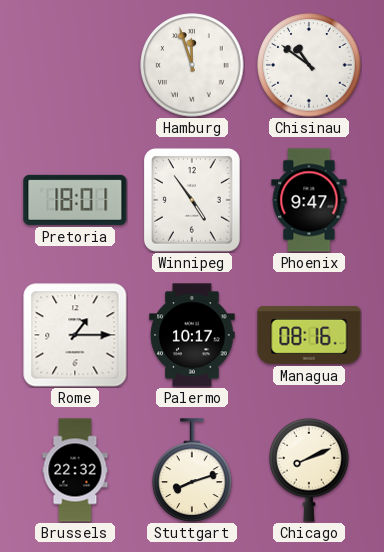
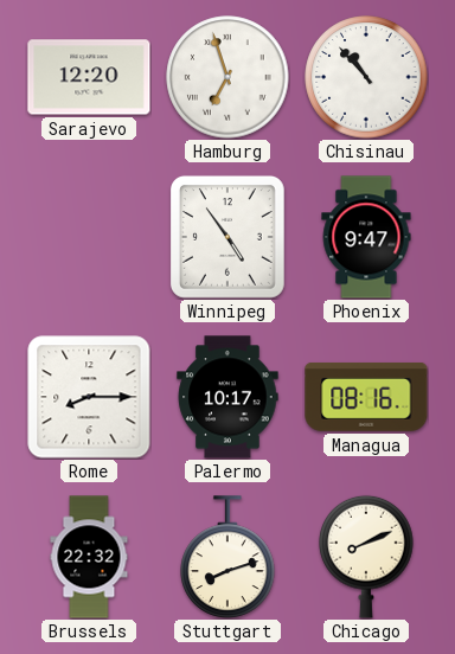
Sarajevo: none -> 12:20
Hamburg: 11:57 -> 6:57
Chisinau: 10:51 -> 10:53
Pretoria: 18:01 -> none
Rome: 1:15 -> 8:15
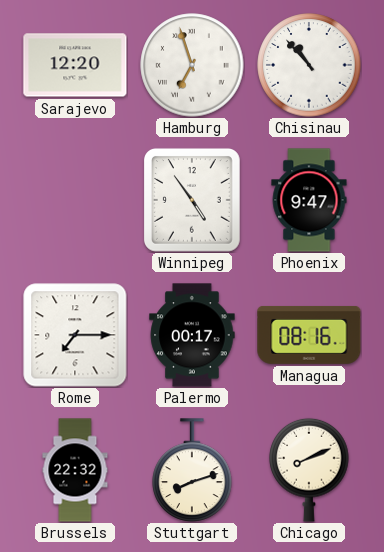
Rome: 8:15 -> 7:15
Palermo: 10:17 -> 00:17
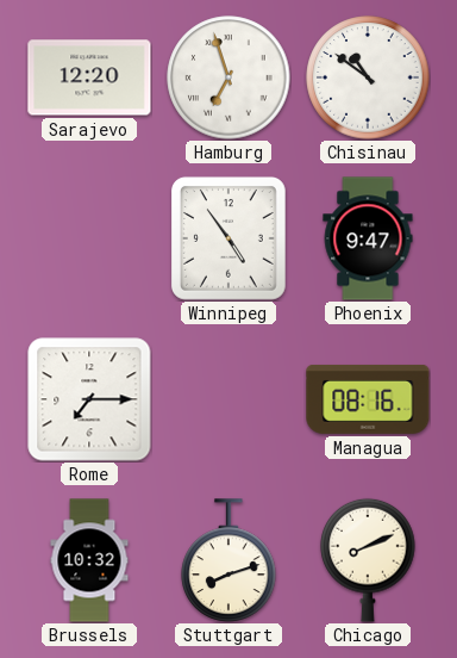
Chisinau: 10:53 -> 10:51
Palermo: 00:17 -> none
Brussels: 22:32 -> 10:32
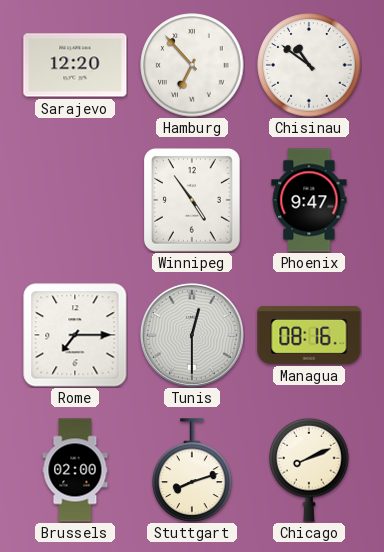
Hamburg: 6:57 -> 6:53
Tunis: none -> 12:30
Brussels: 10:32 -> 02:00
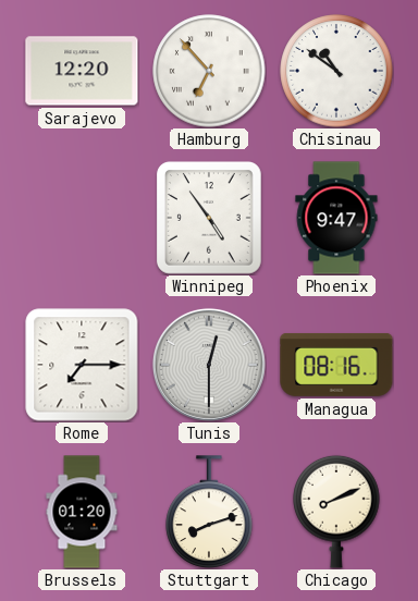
Brussels: 02:00 -> 01:20
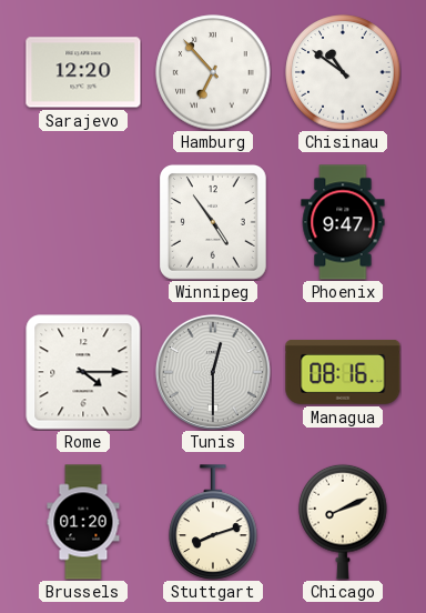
Rome: 7:15 -> 4:15
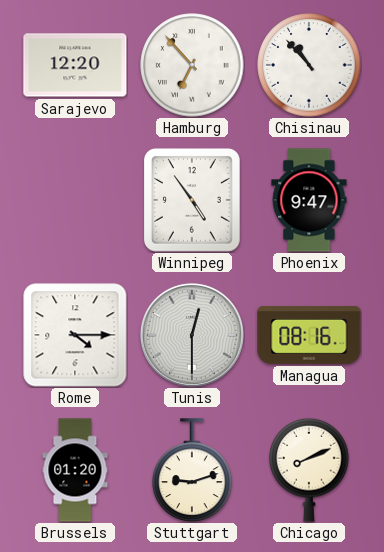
Chisinau: 10:51 -> 10:53
Stuttgart: 8:12 -> 9:12
